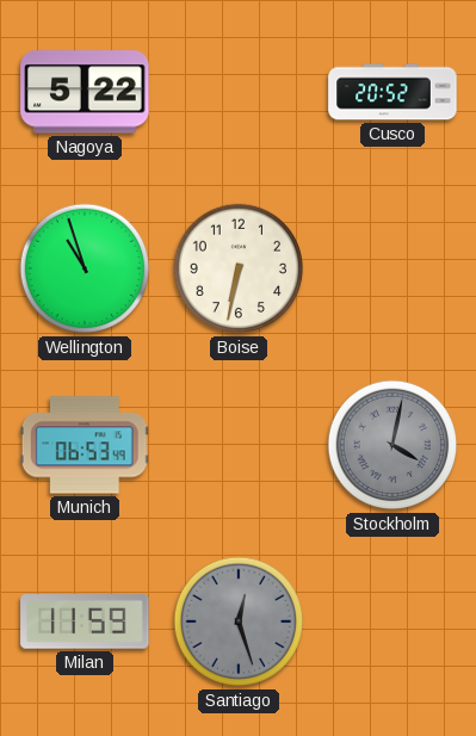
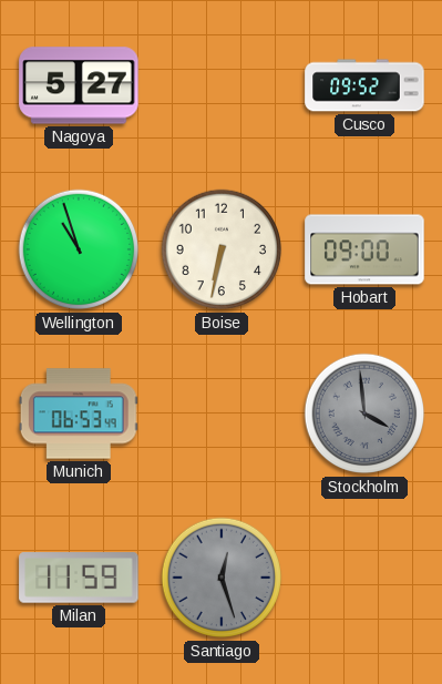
Nagoya: 5:22 -> 5:27
Cusco: 20:52 -> 09:52
Hobart: none -> 09:00
Stockholm: 4:02 -> 3:59
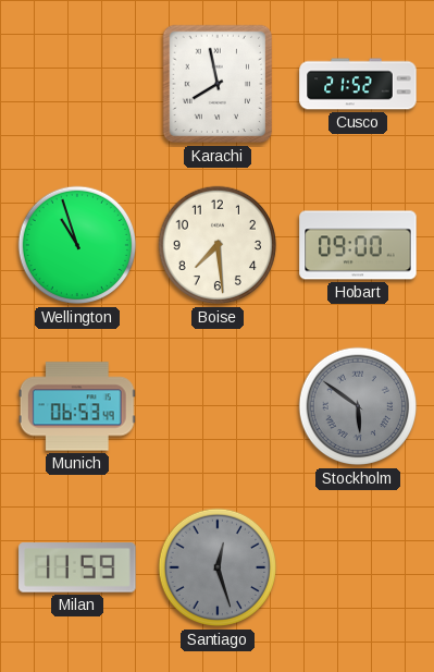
Nagoya: 5:27 -> none
Karachi: none -> 7:58
Cusco: 09:52 -> 21:52
Boise: 6:32 -> 7:29
Stockholm: 3:59 -> 5:51
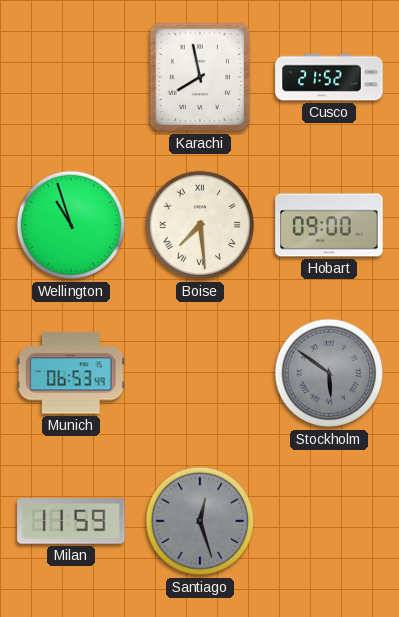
Boise numerals: Arabic -> Roman
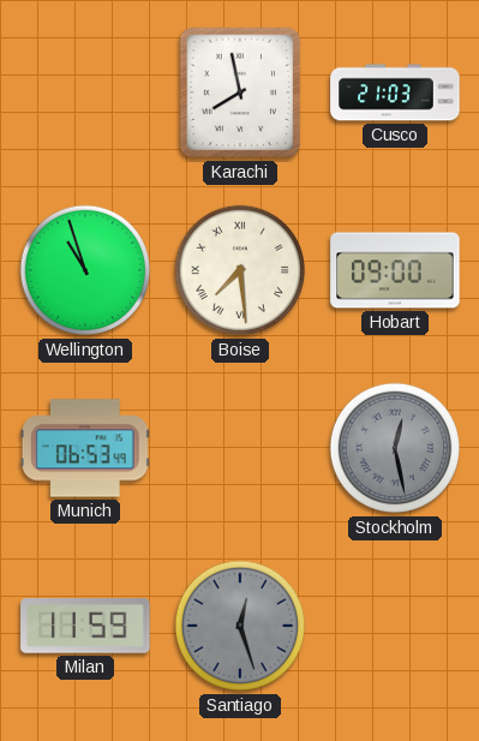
Cusco: 21:52 -> 21:03
Stockholm: 5:51 -> 12:28
